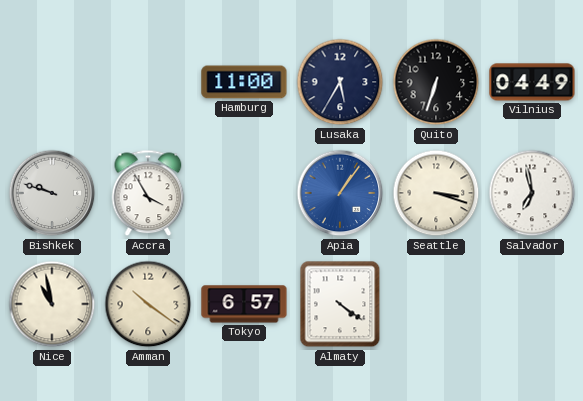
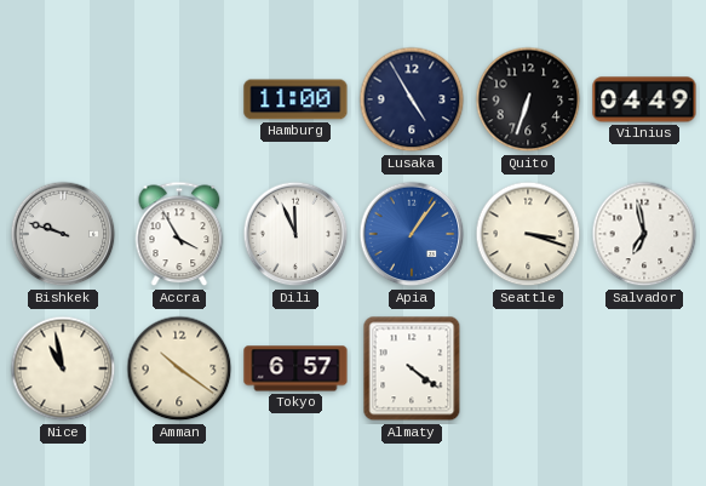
Lusaka: 5:35 -> 4:55
Dili: none -> 11:56
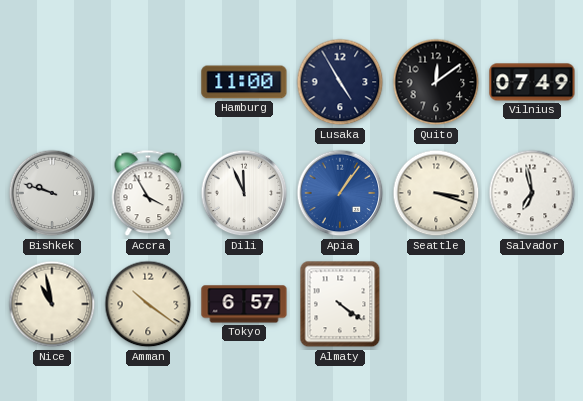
Quito: 6:33 -> 12:09
Vilnius: 04:49 -> 07:49
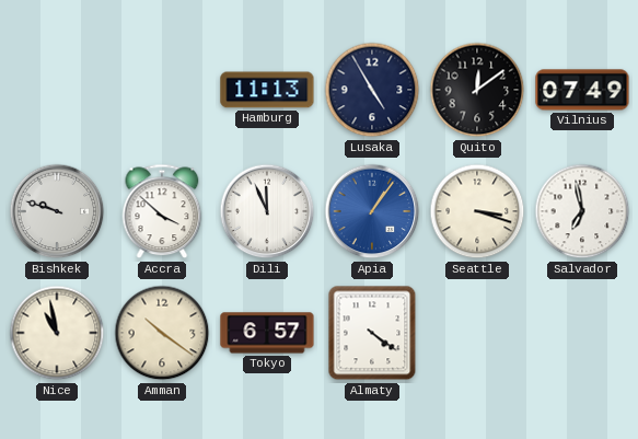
Hamburg: 11:00 -> 11:13
Accra: 3:55 -> 3:52
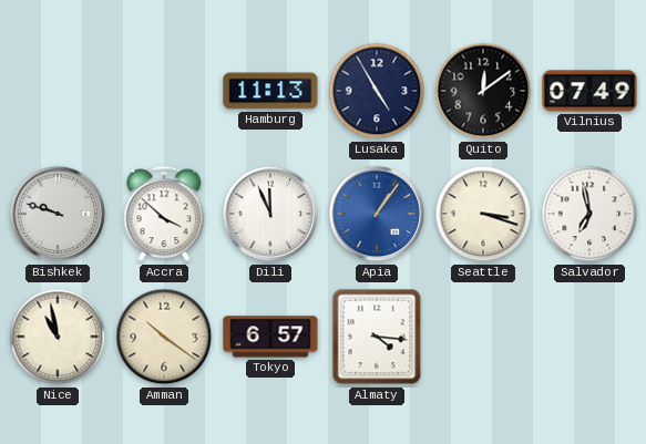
Almaty: 4:21 -> 4:16
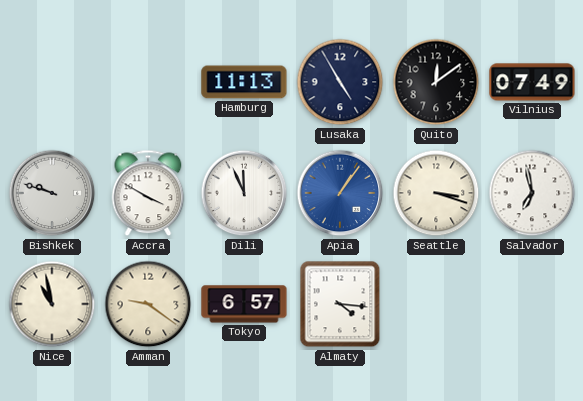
Accra: 3:52 -> 3:50
Amman: 10:21 -> 9:21
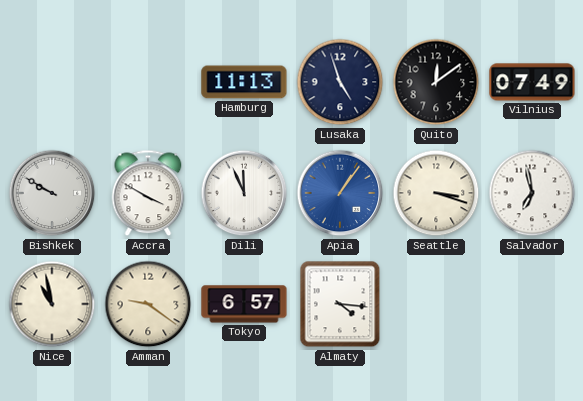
Lusaka: 4:55 -> 4:57
Bishkek: 9:48 -> 9:50
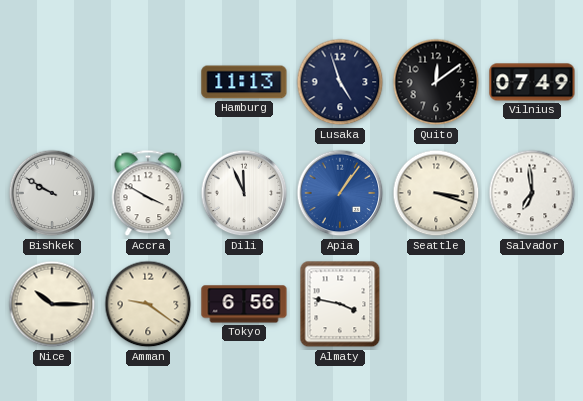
Salvador: 6:58 -> 6:59
Nice: 10:58 -> 10:15
Tokyo: 6:57 -> 6:56
Almaty: 4:16 -> 3:47
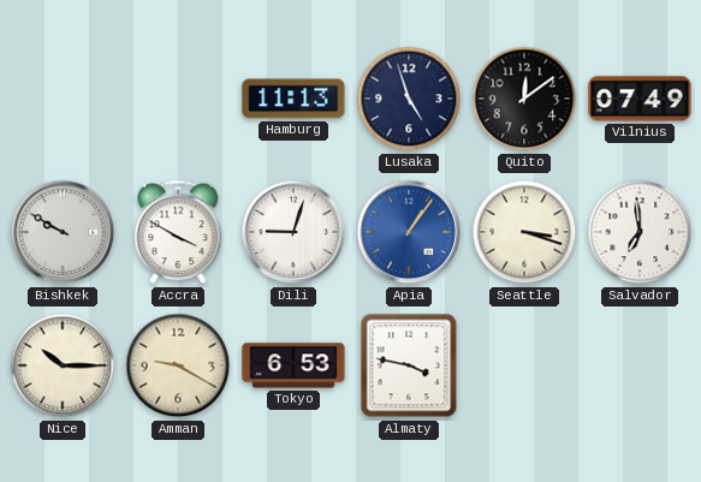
Dili: 11:56 -> 9:03
Amman: 9:21 -> 9:20
Tokyo: 6:56 -> 6:53
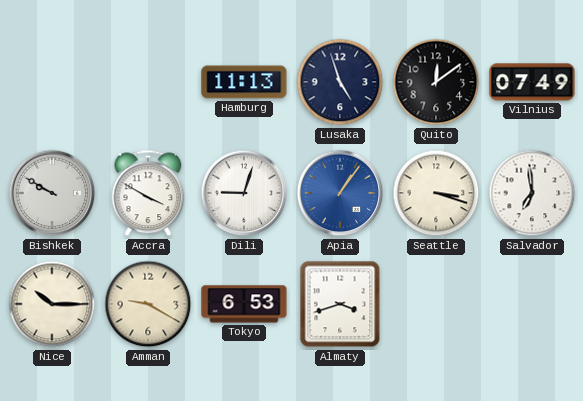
Almaty: 3:47 -> 3:42
